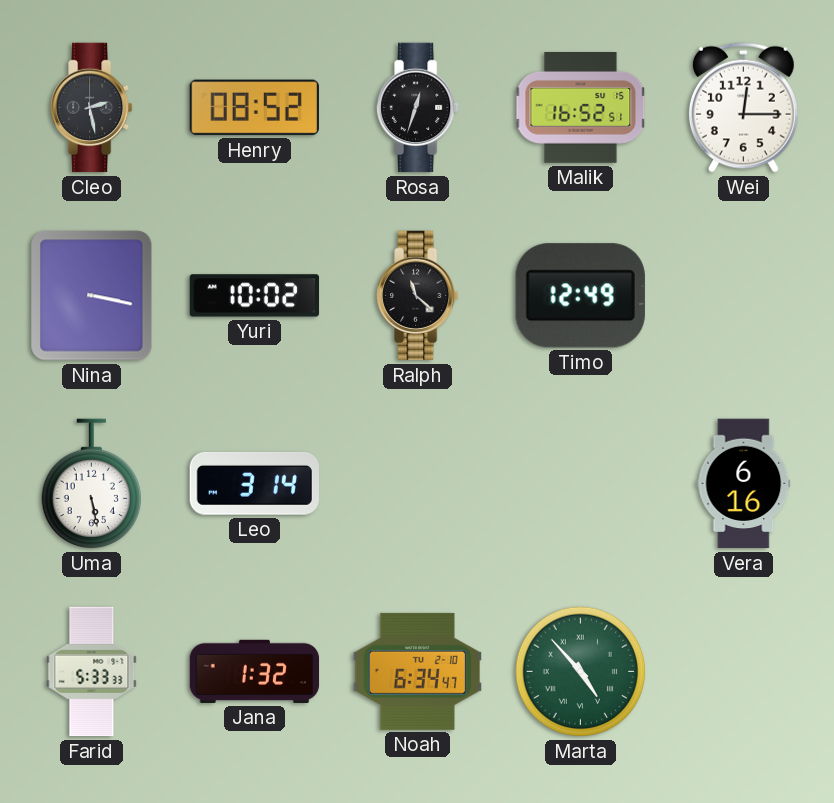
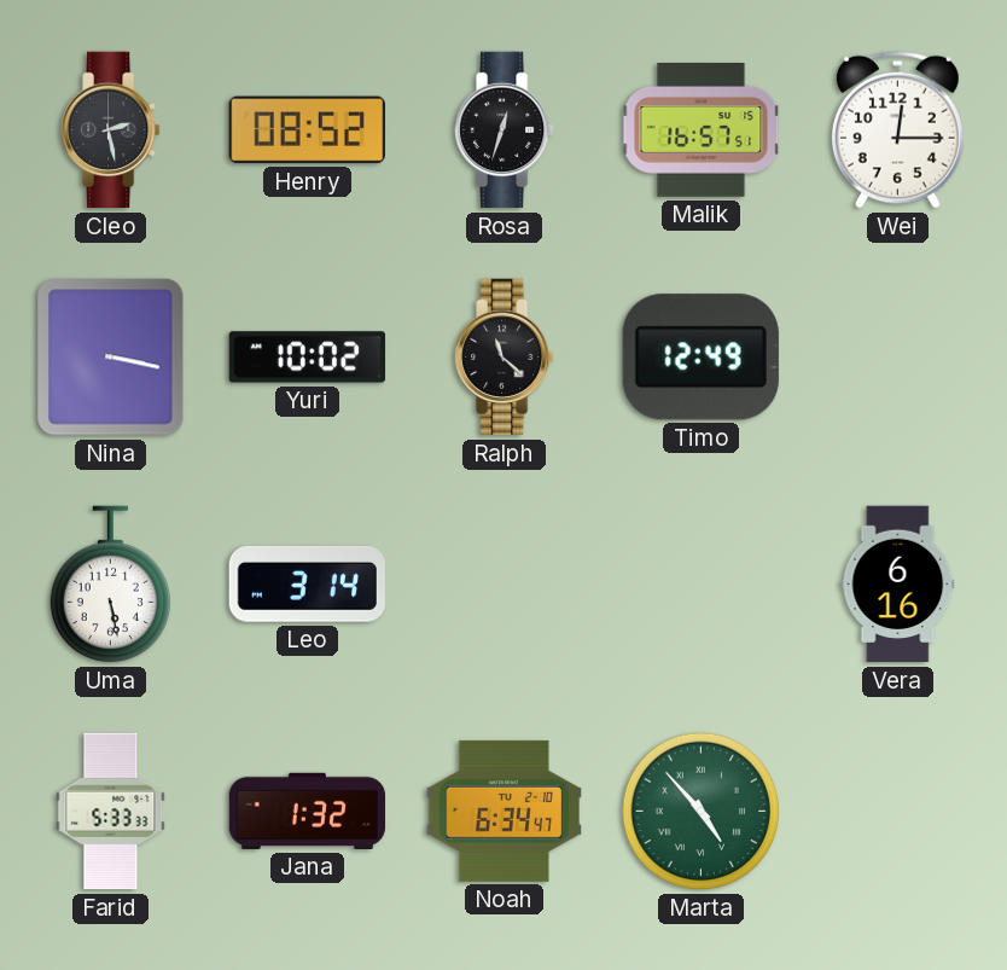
Malik: 16:52 -> 16:57
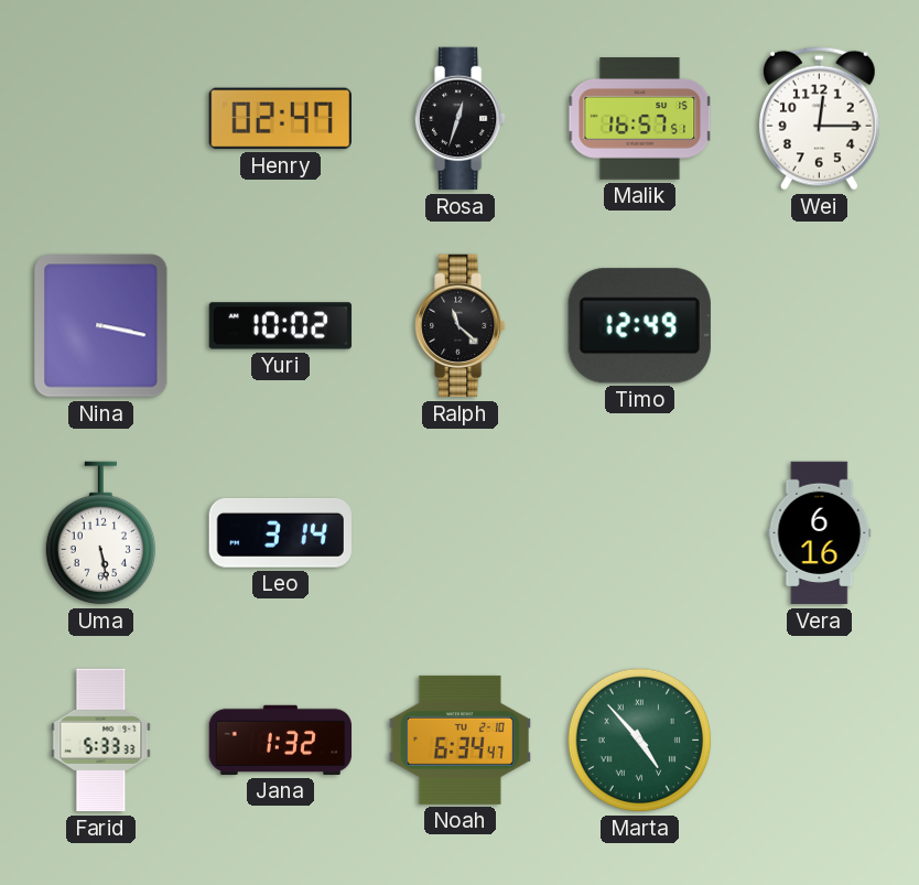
Cleo: 2:28 -> none
Henry: 08:52 -> 02:47
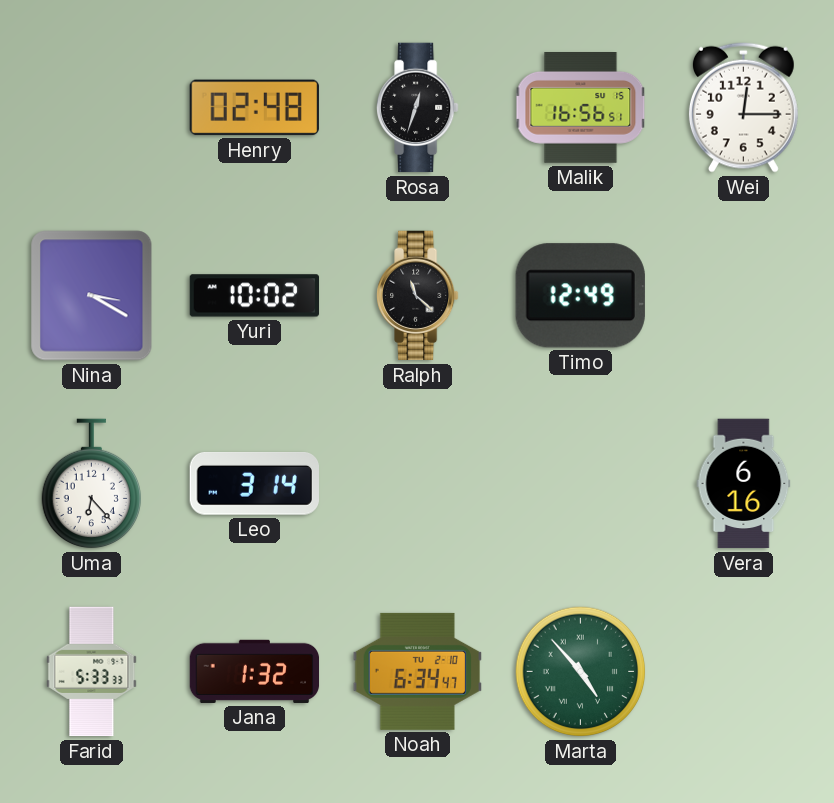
Henry: 02:47 -> 02:48
Malik: 16:57 -> 16:56
Nina: 3:17 -> 3:20
Uma: 5:28 -> 6:23
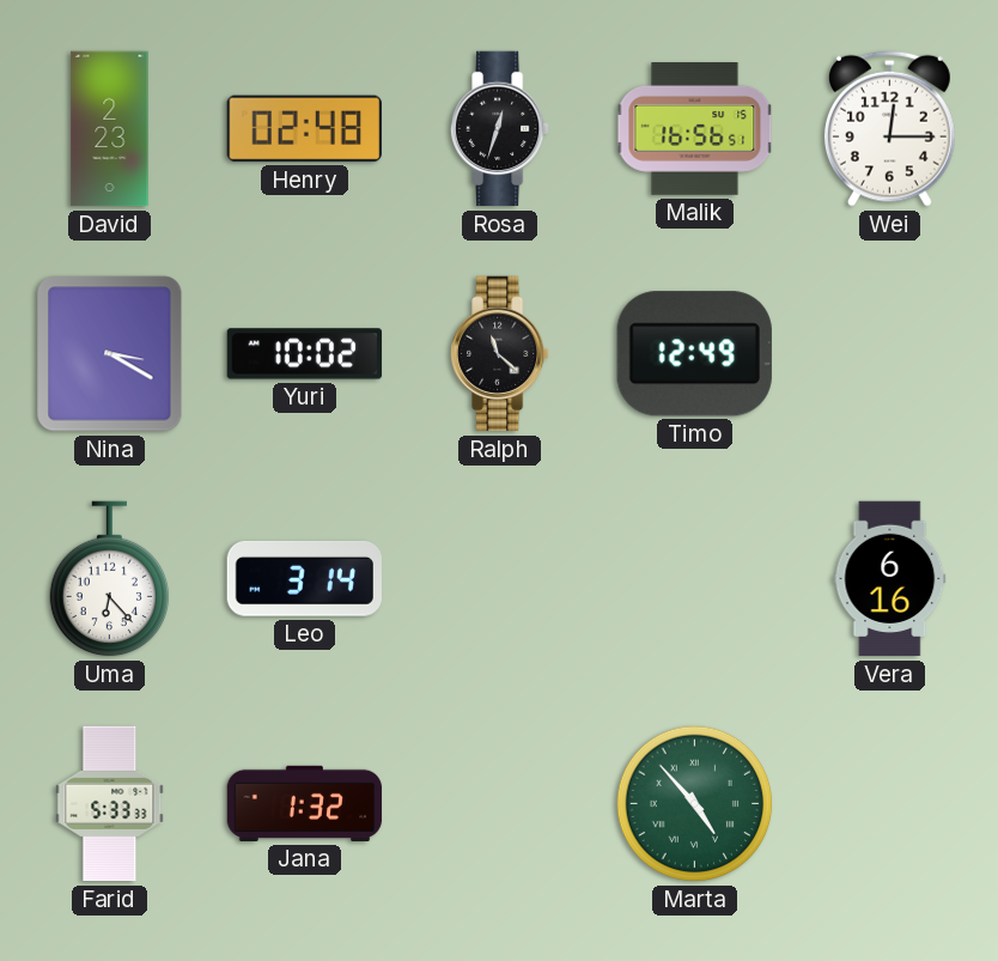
David: none -> 2:23
Noah: 6:34 -> none
